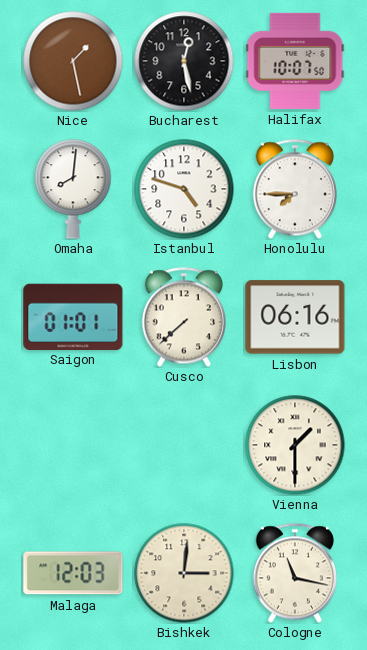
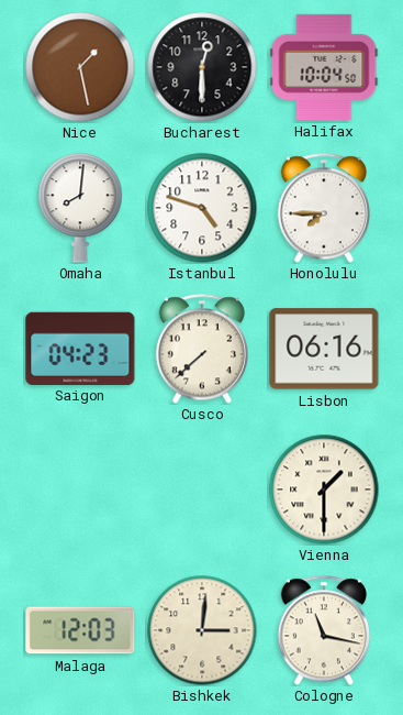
Bucharest: 12:28 -> 12:30
Halifax: 10:07 -> 10:04
Saigon: 01:01 -> 04:23
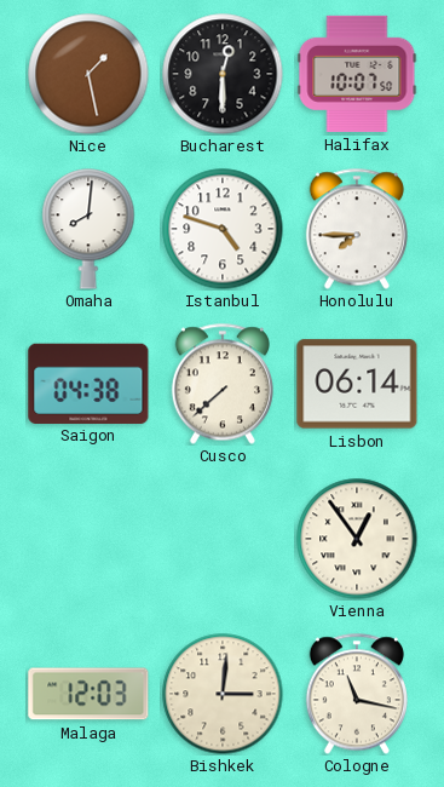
Halifax: 10:04 -> 10:07
Saigon: 04:23 -> 04:38
Lisbon: 06:16 -> 06:14
Vienna: 1:30 -> 12:54
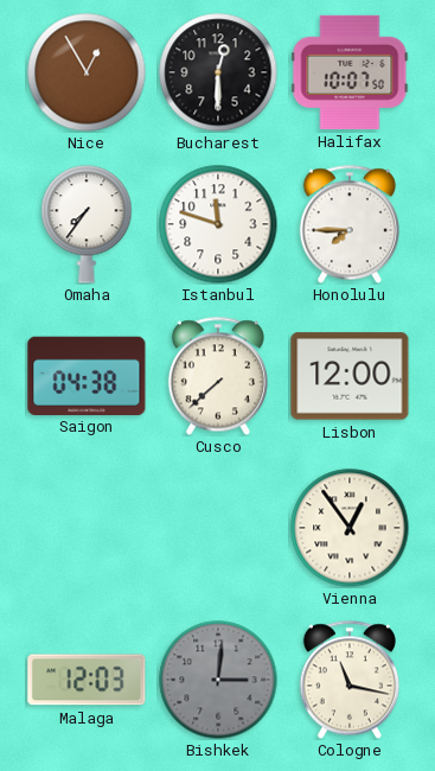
Nice: 1:28 -> 12:55
Omaha: 8:01 -> 7:36
Istanbul: 4:48 -> 11:48
Lisbon: 06:14 -> 12:00
Bishkek dial: cream -> grey
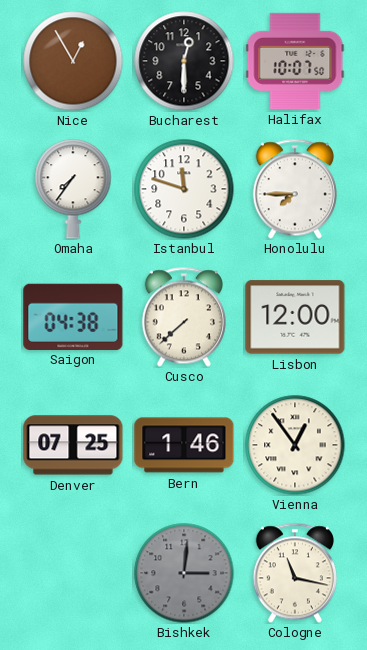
Denver: none -> 07:25
Bern: none -> 1:46
Malaga: 12:03 -> none
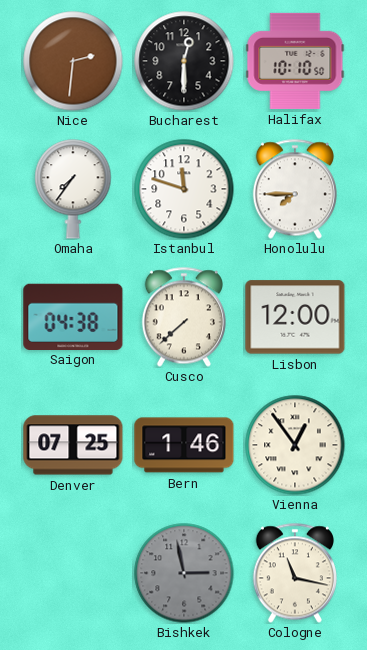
Nice: 12:55 -> 2:31
Halifax: 10:07 -> 10:10
Bishkek: 3:01 -> 2:58
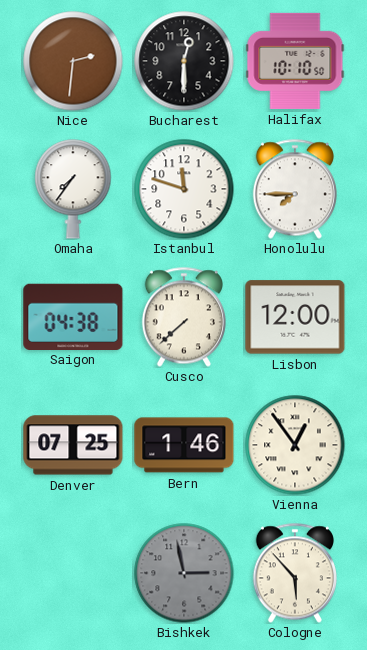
Cologne: 11:17 -> 5:53
